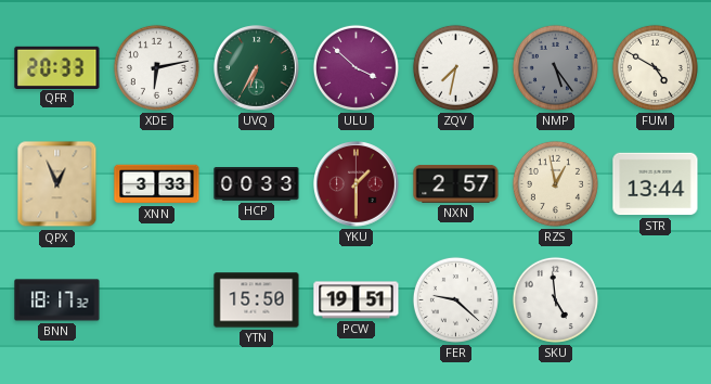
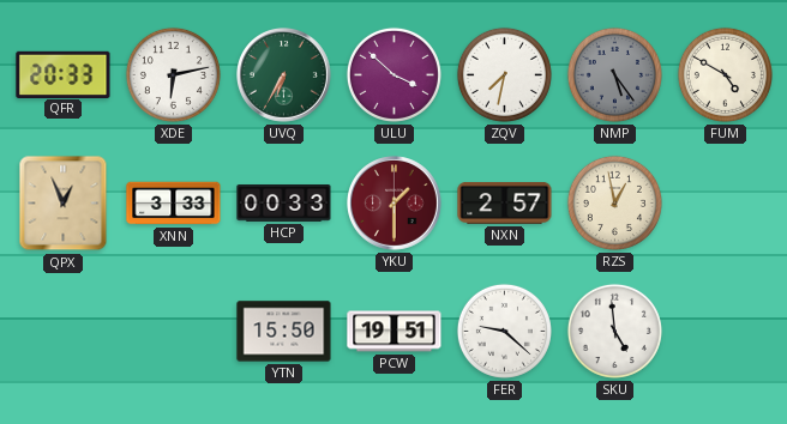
STR: 13:44 -> none
BNN: 18:17 -> none
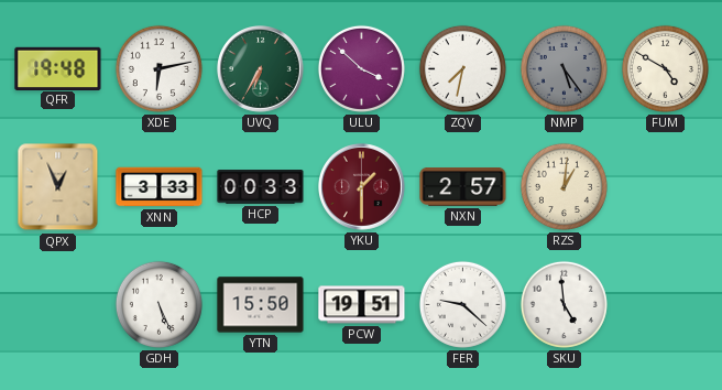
QFR: 20:33 -> 19:48
RZS: 12:58 -> 1:01
GDH: none -> 5:26
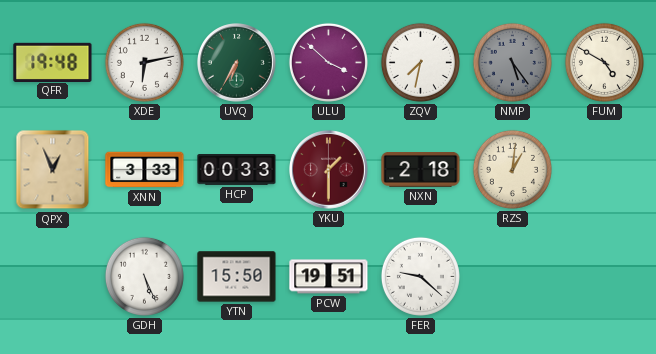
NXN: 2:57 -> 2:18
SKU: 4:59 -> none
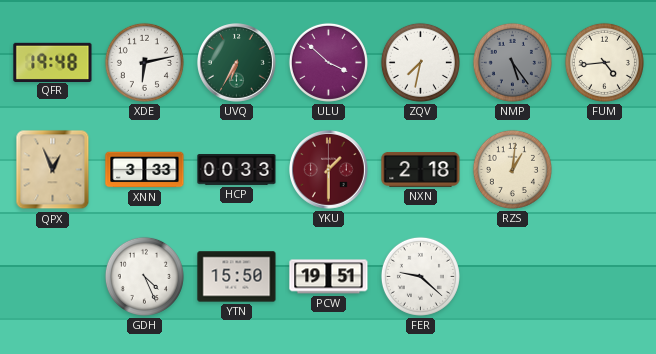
FUM: 4:50 -> 4:44
GDH: 5:26 -> 4:26
